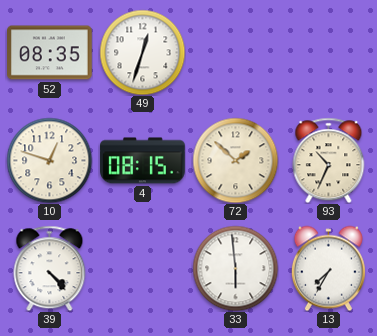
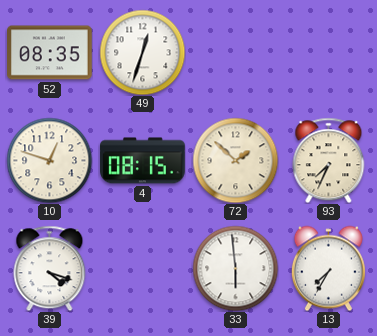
93: 10:34 -> 7:34
39: 4:23 -> 4:18
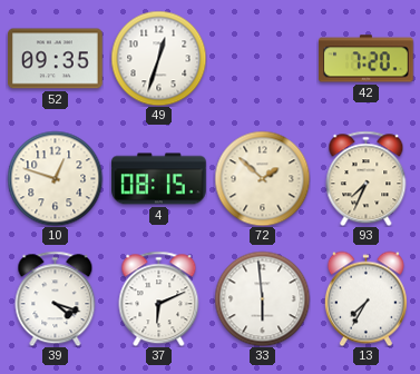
52: 08:35 -> 09:35
42: none -> 7:20
37: none -> 6:11
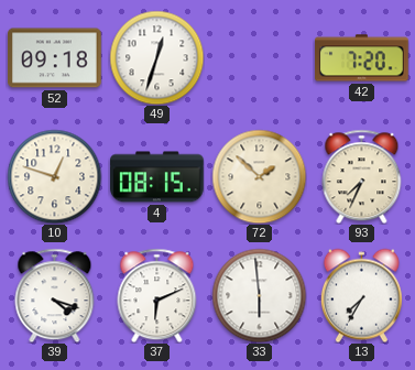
52: 09:35 -> 09:18
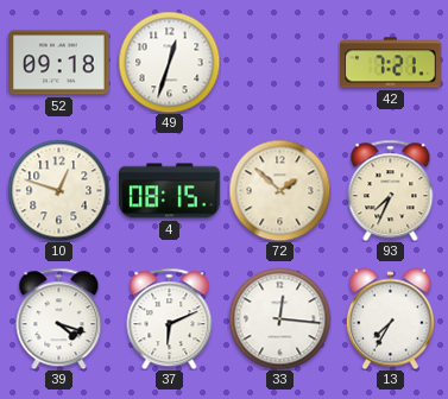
42: 7:20 -> 7:21
33: 5:59 -> 12:16
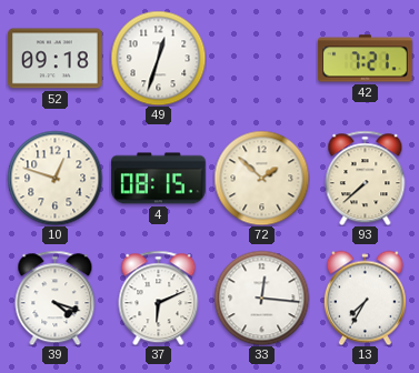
93: 7:34 -> 7:38
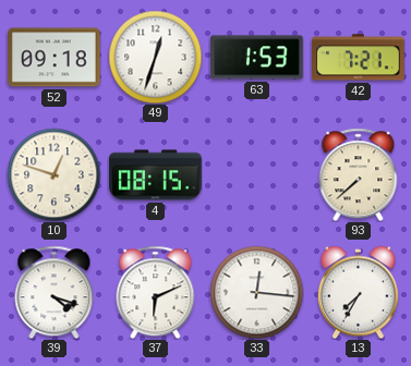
63: none -> 1:53
72: 1:52 -> none
